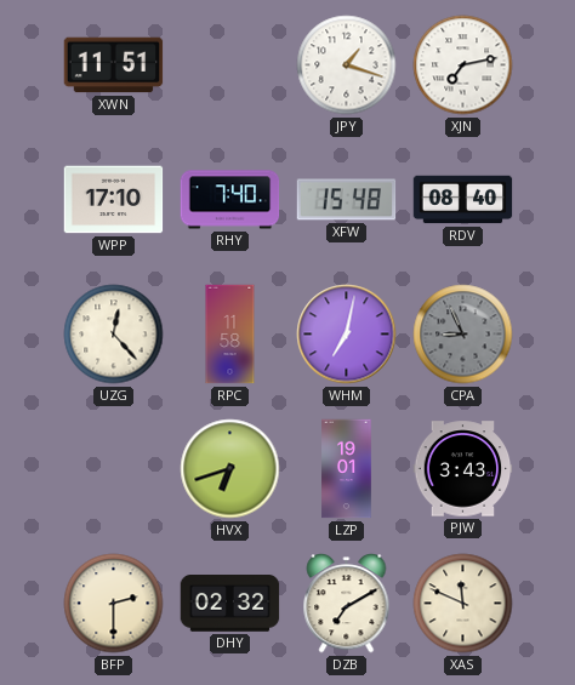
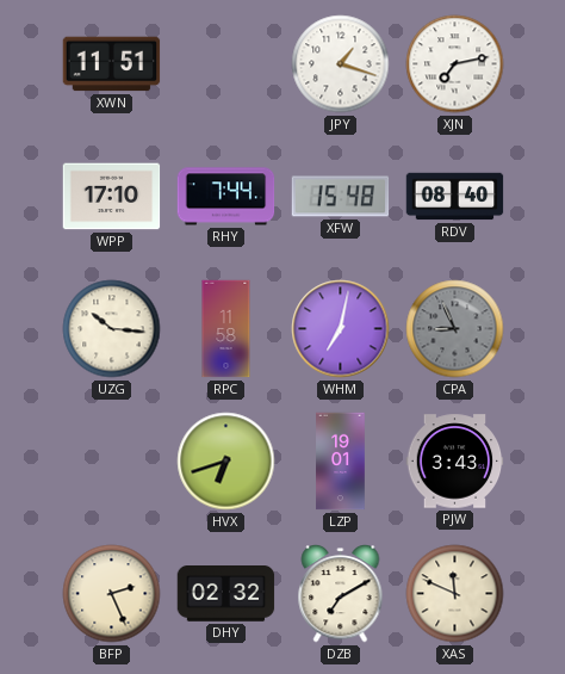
RHY: 7:40 -> 7:44
UZG: 12:23 -> 10:16
BFP: 2:30 -> 2:26
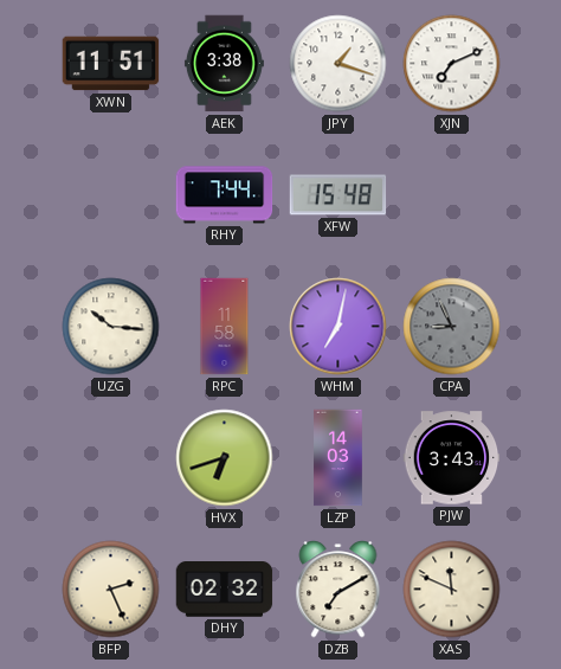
AEK: none -> 3:38
XJN: 7:13 -> 7:11
WPP: 17:10 -> none
RDV: 08:40 -> none
LZP: 19:01 -> 14:03
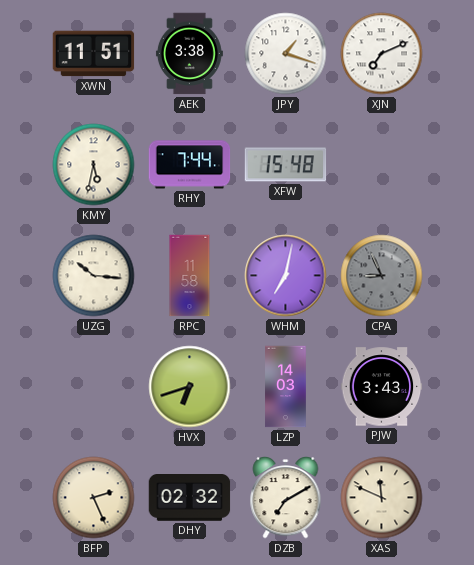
KMY: none -> 5:32
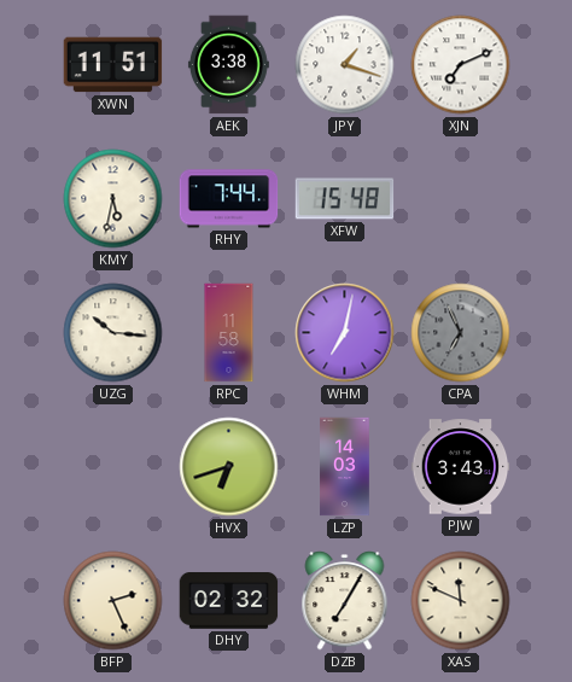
CPA: 8:56 -> 6:56
DZB: 7:10 -> 7:05
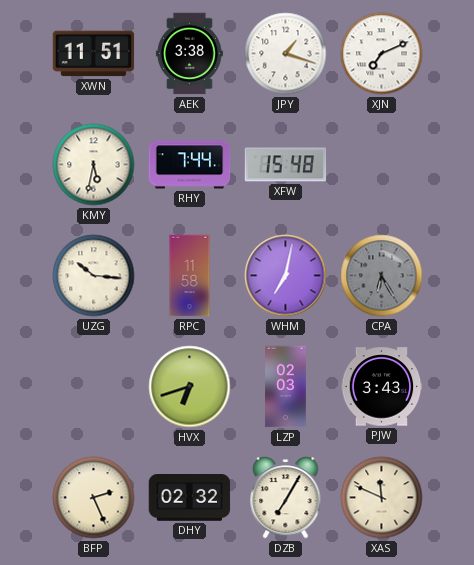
CPA: 6:56 -> 6:25
LZP: 14:03 -> 02:03
